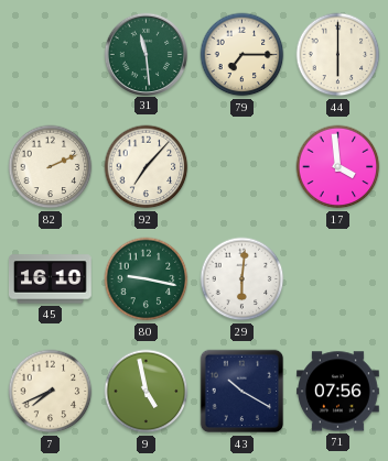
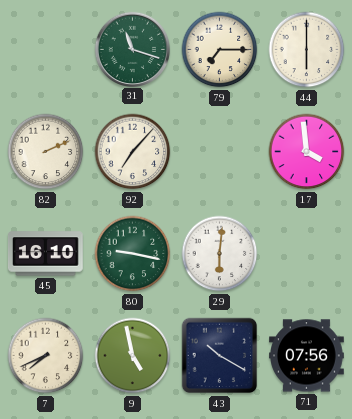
31: 11:29 -> 11:18
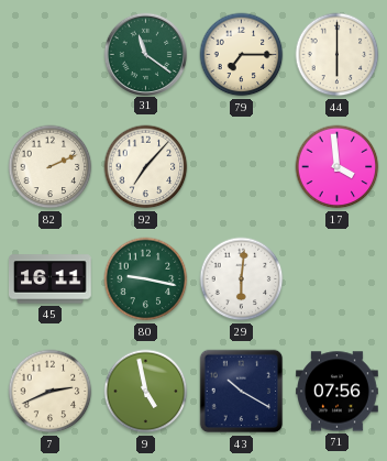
31: 11:18 -> 11:21
45: 16:10 -> 16:11
7: 7:41 -> 2:41
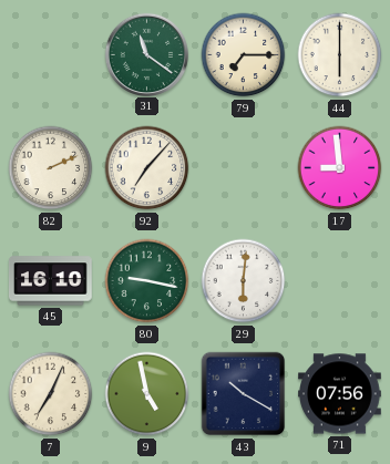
17: 3:59 -> 8:59
45: 16:11 -> 16:10
7: 2:41 -> 7:04
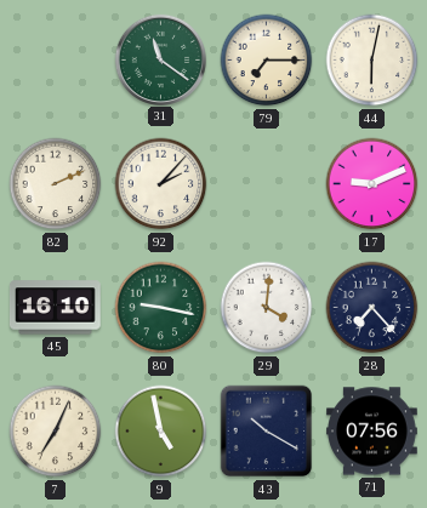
44: 6:00 -> 6:02
92: 7:07 -> 2:07
17: 8:59 -> 9:11
29: 6:01 -> 4:01
28: none -> 7:23
